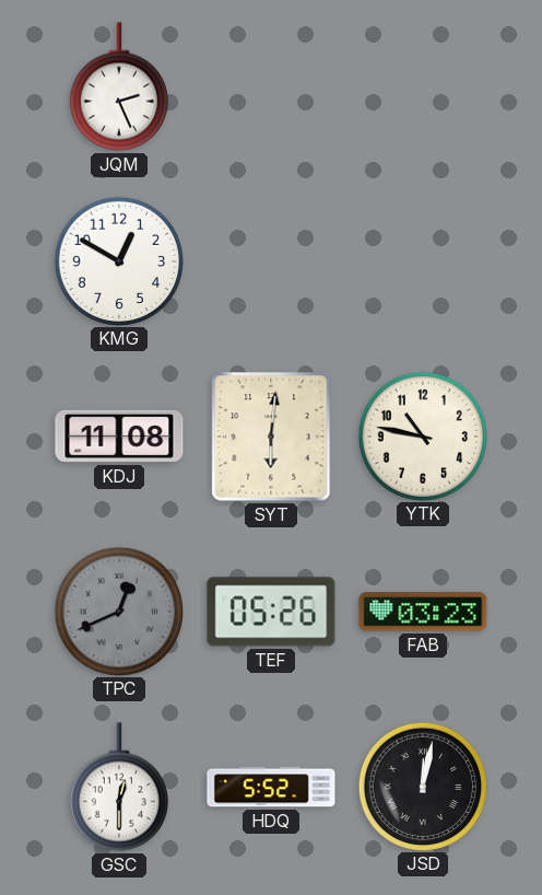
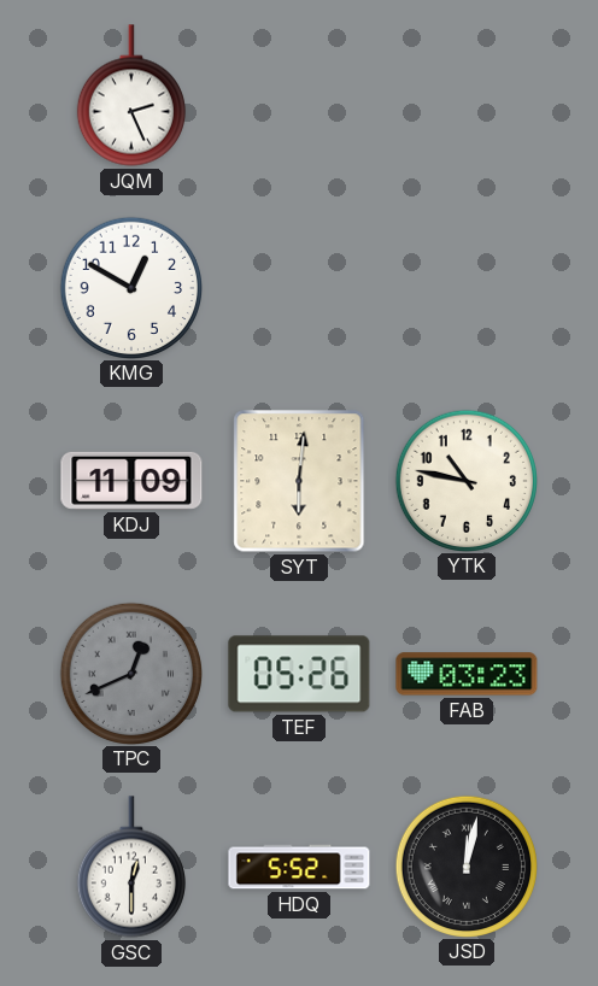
KDJ: 11:08 -> 11:09
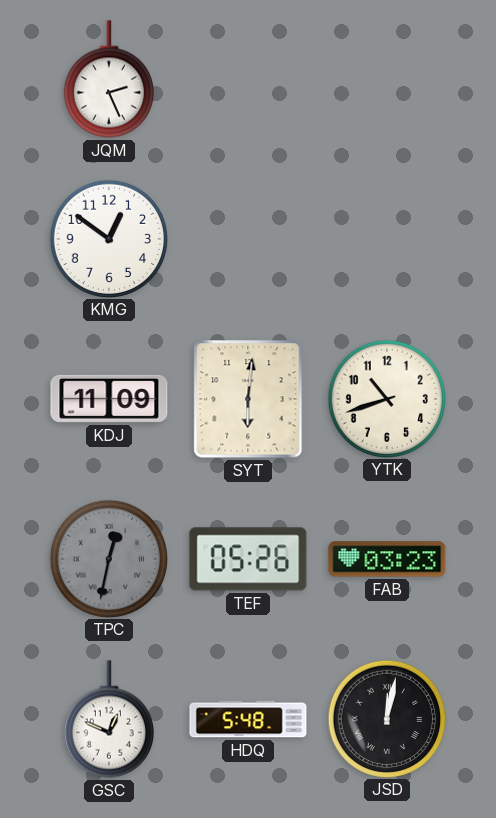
KMG: 12:50 -> 12:51
YTK: 10:47 -> 10:42
TPC: 12:41 -> 12:32
GSC: 12:30 -> 12:49
HDQ: 5:52 -> 5:48
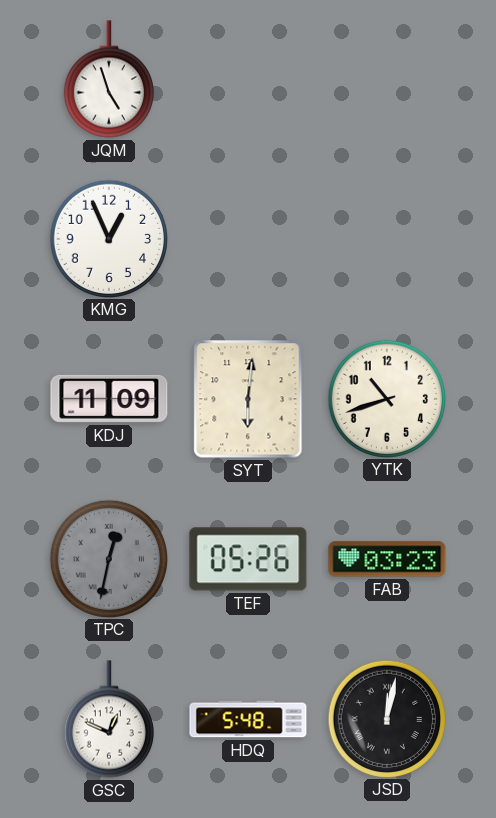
JQM: 2:26 -> 4:57
KMG: 12:51 -> 12:56
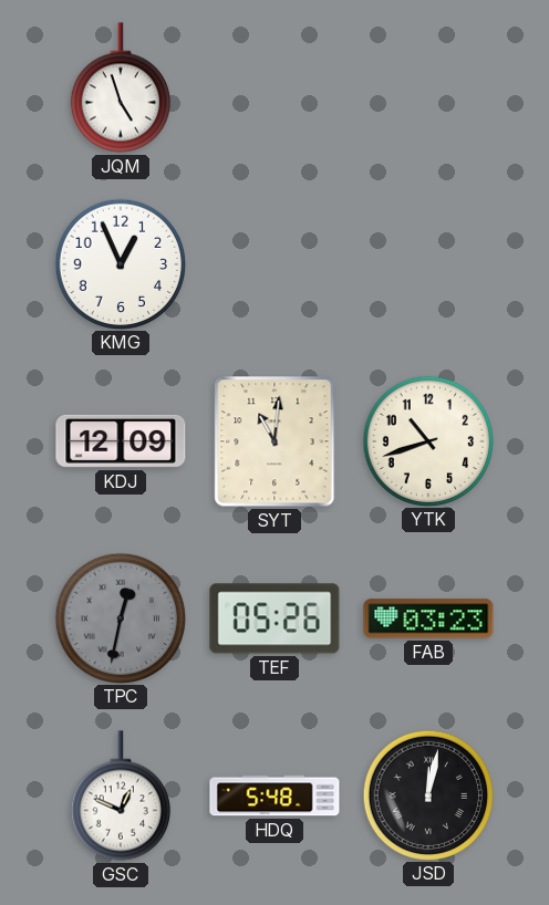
KDJ: 11:09 -> 12:09
SYT: 6:01 -> 11:01
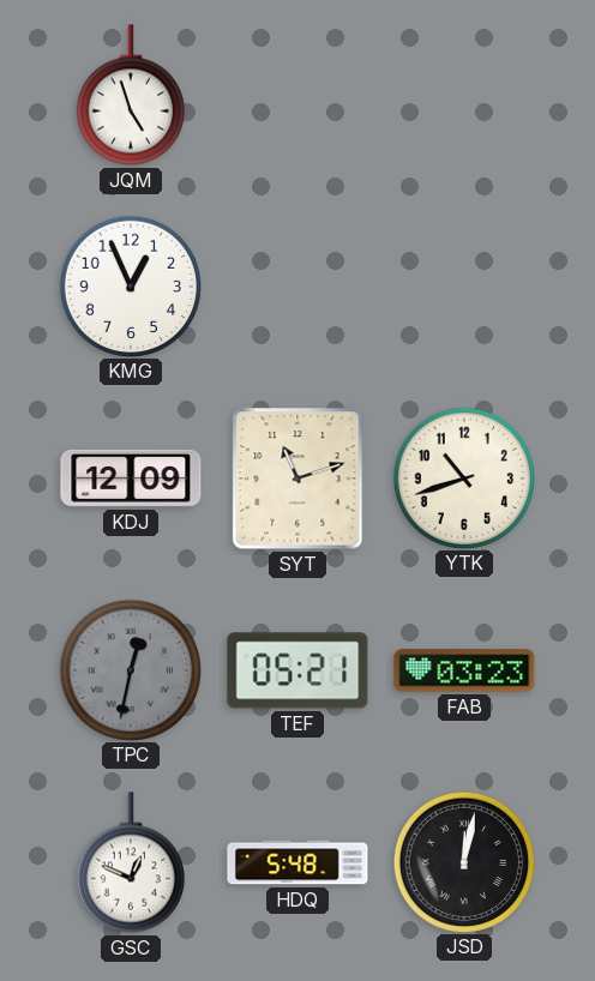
SYT: 11:01 -> 11:12
TEF: 05:26 -> 05:21
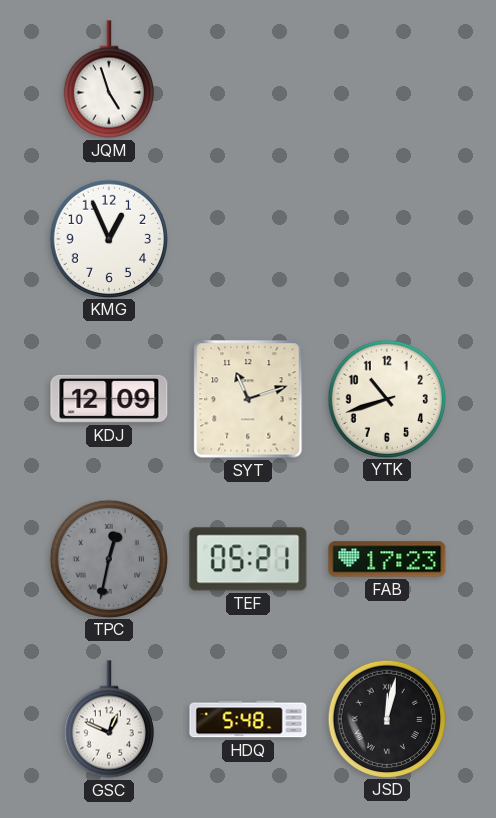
FAB: 03:23 -> 17:23
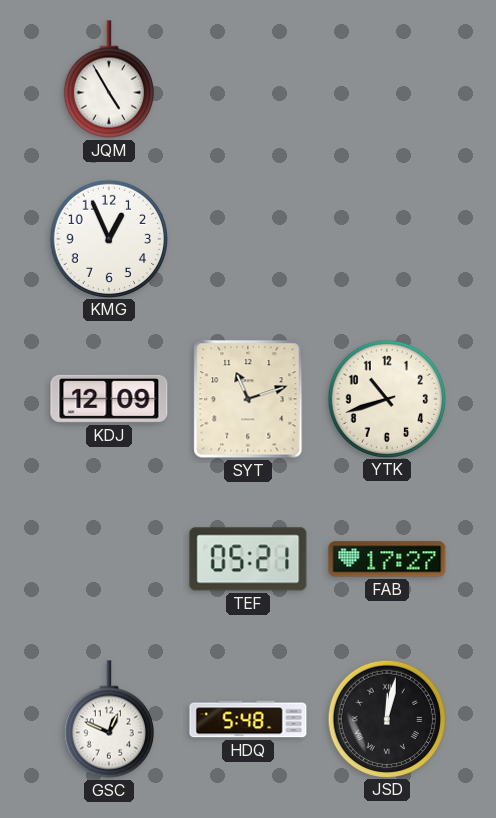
JQM: 4:57 -> 4:55
TPC: 12:32 -> none
FAB: 17:23 -> 17:27
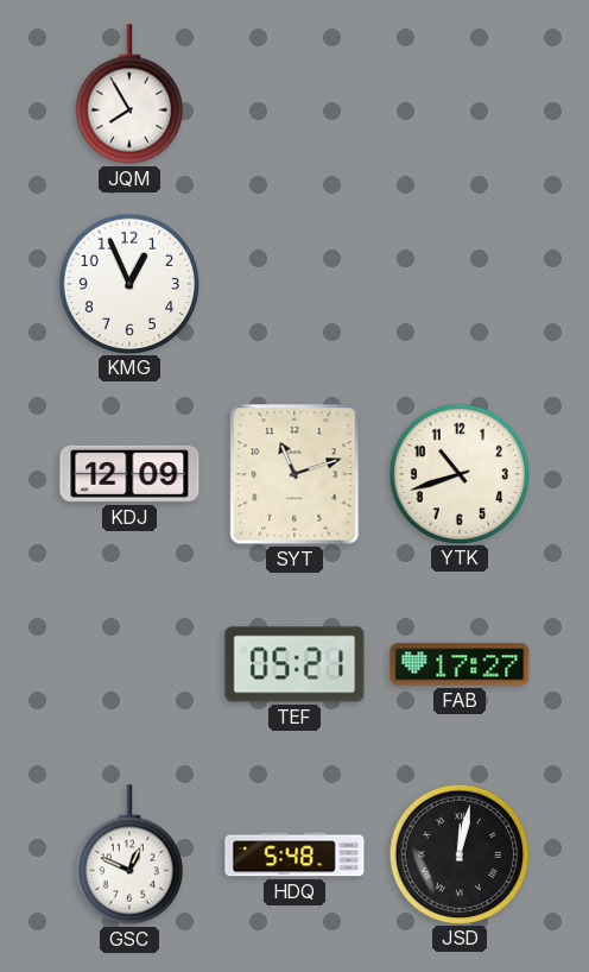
JQM: 4:55 -> 7:55
